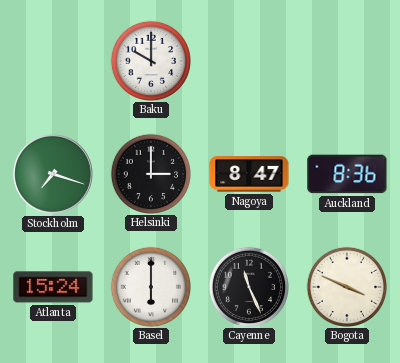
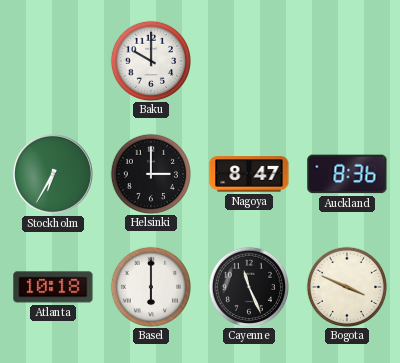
Stockholm: 7:18 -> 6:35
Atlanta: 15:24 -> 10:18
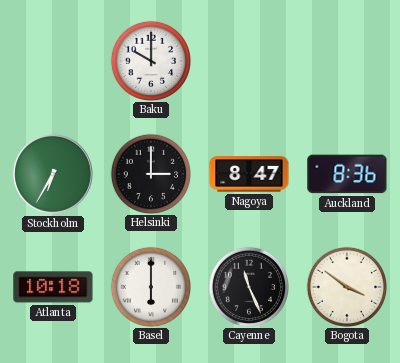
Bogota: 3:49 -> 3:51
